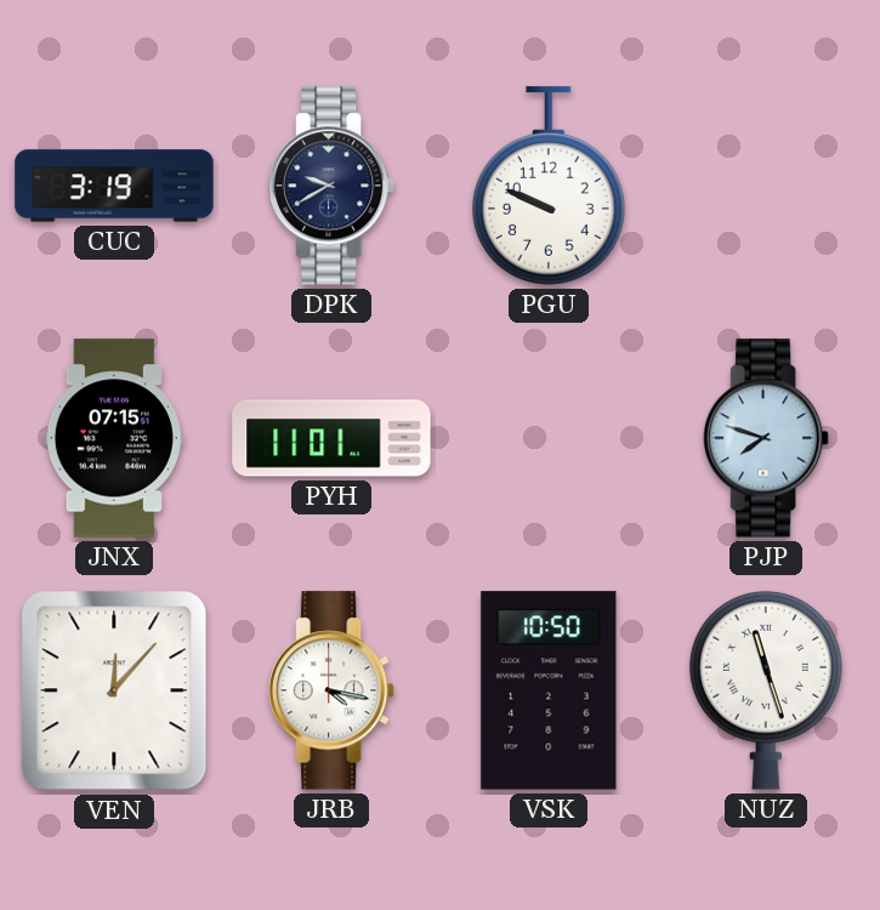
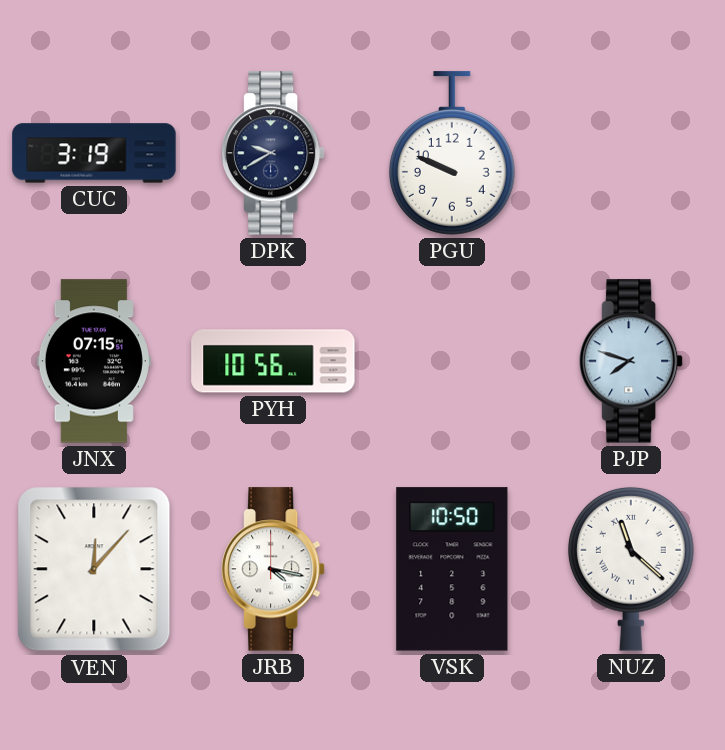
PYH: 11:01 -> 10:56
NUZ: 11:27 -> 11:22
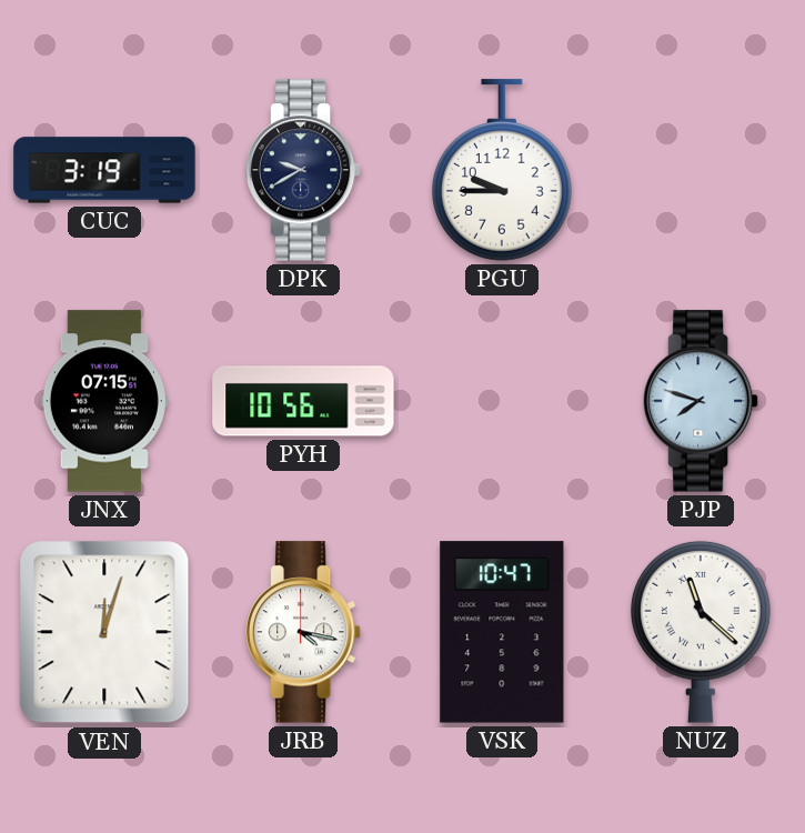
PGU: 9:49 -> 9:45
VEN: 12:07 -> 12:03
VSK: 10:50 -> 10:47
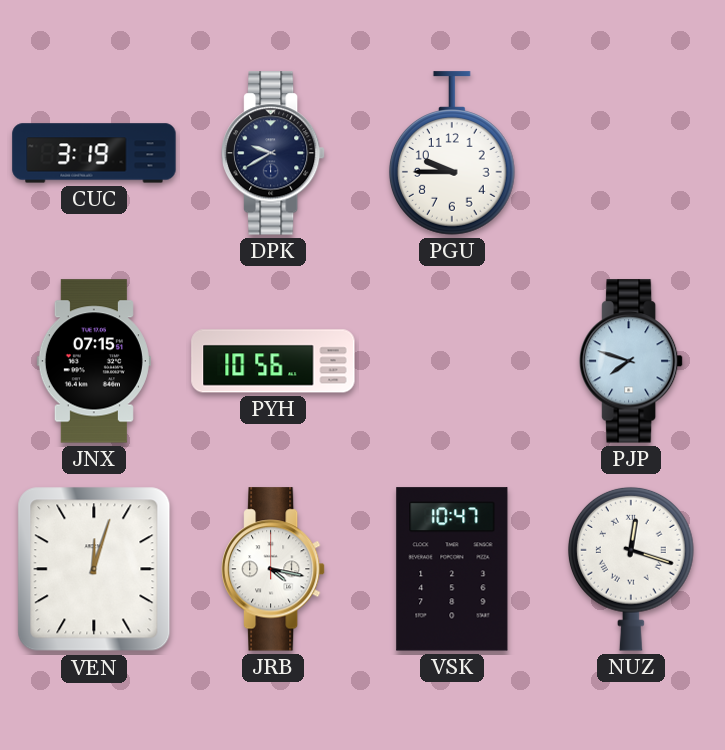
NUZ: 11:22 -> 12:18
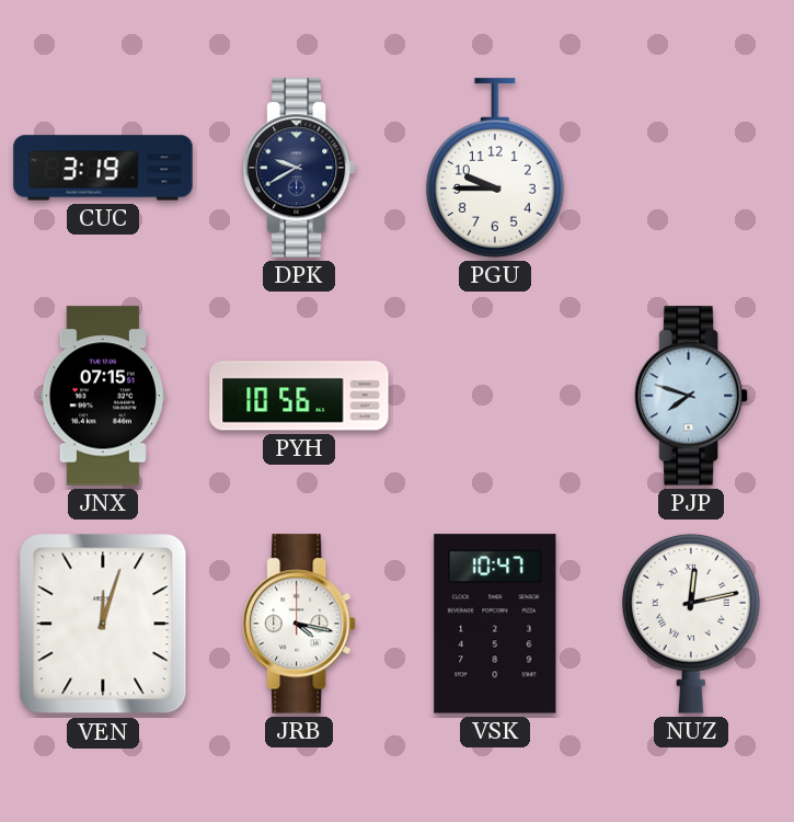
NUZ: 12:18 -> 12:13
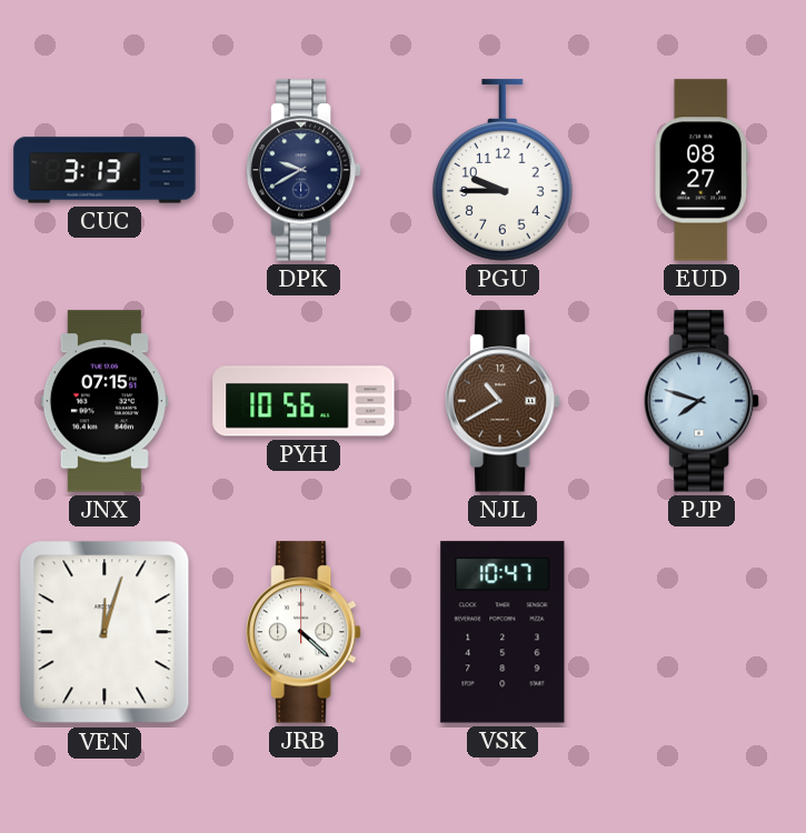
CUC: 3:19 -> 3:13
EUD: none -> 08:27
NJL: none -> 10:40
JRB: 4:17 -> 4:22
NUZ: 12:13 -> none
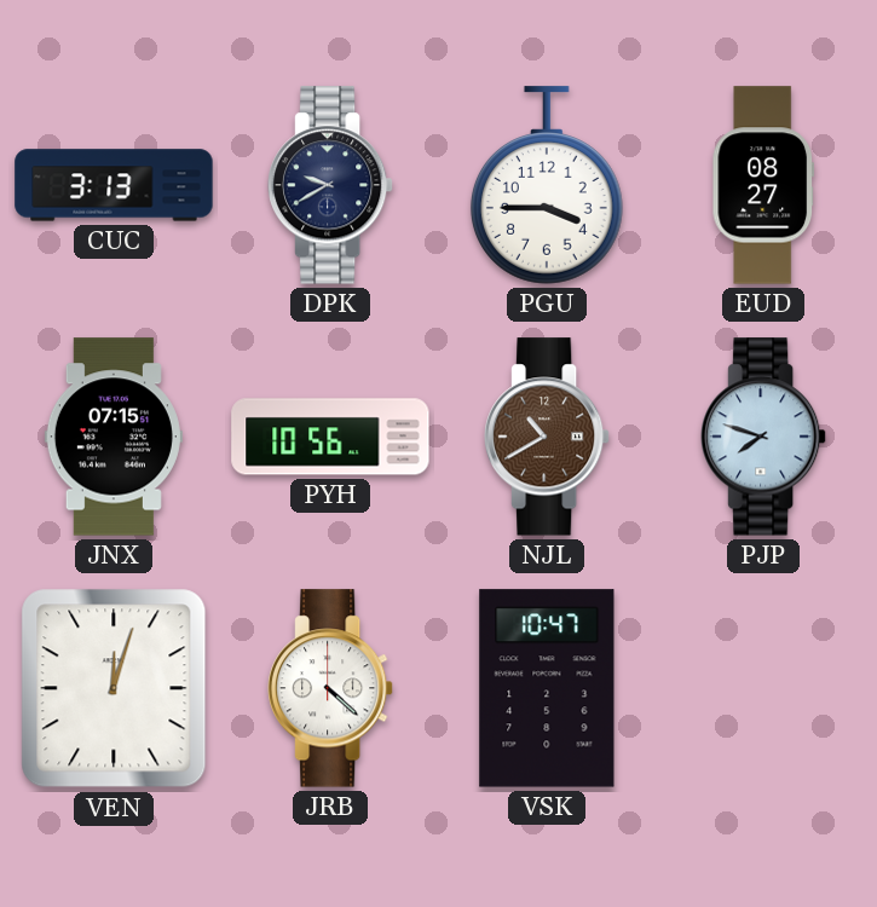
PGU: 9:45 -> 3:45
